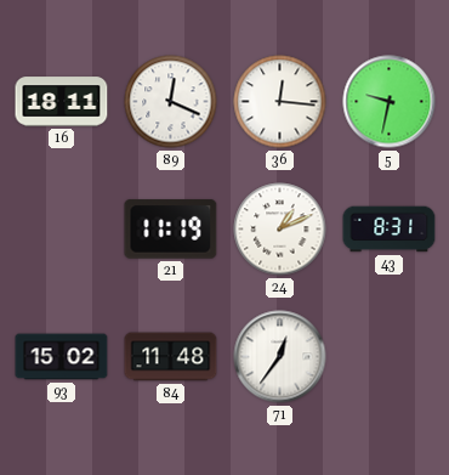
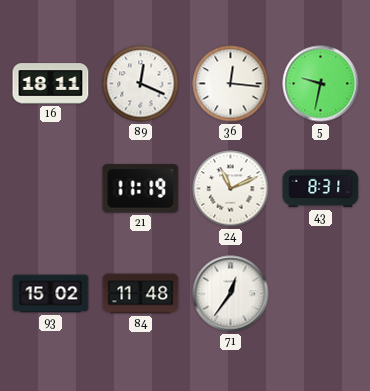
24: 1:11 -> 11:11
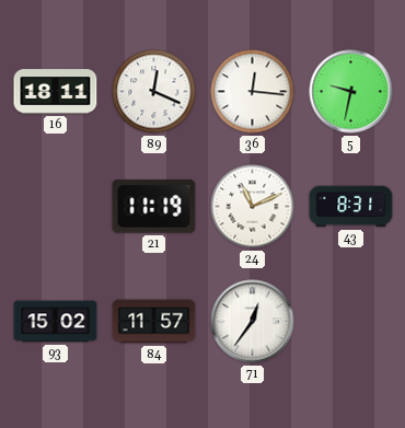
84: 11:48 -> 11:57
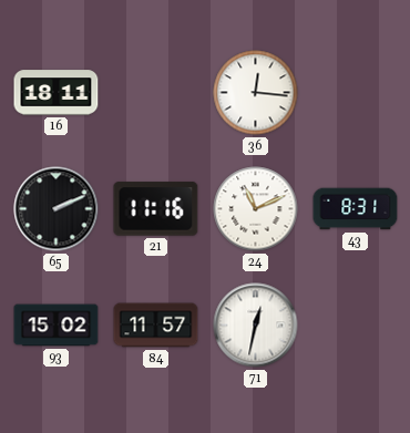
89: 12:19 -> none
5: 9:32 -> none
65: none -> 2:11
21: 11:19 -> 11:16
71: 12:36 -> 12:32
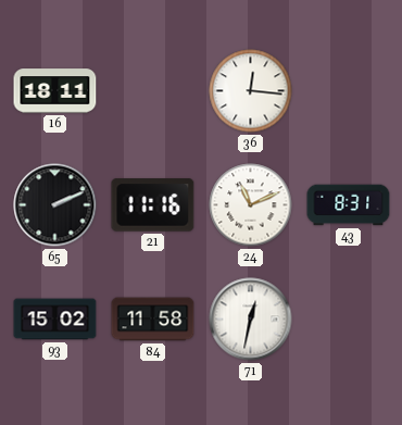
84: 11:57 -> 11:58
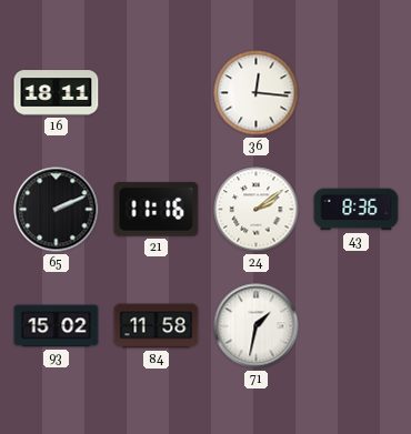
24: 11:11 -> 2:09
43: 8:31 -> 8:36
71: 12:32 -> 1:32
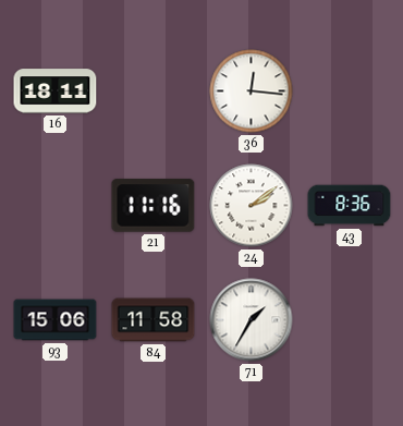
65: 2:11 -> none
93: 15:02 -> 15:06
71: 1:32 -> 1:35
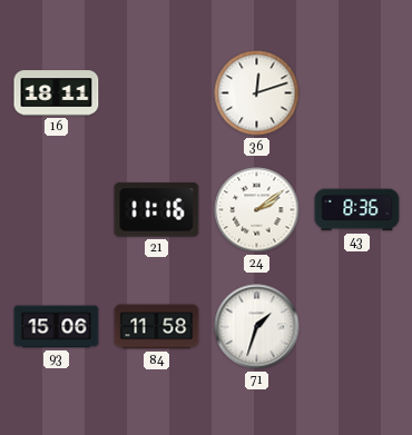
36: 12:16 -> 12:12
71: 1:35 -> 1:33
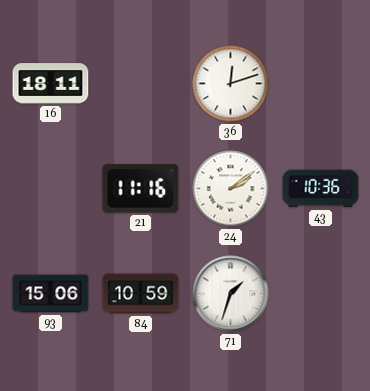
43: 8:36 -> 10:36
84: 11:58 -> 10:59
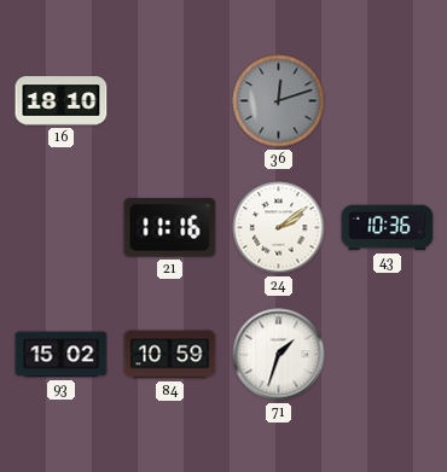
16: 18:11 -> 18:10
36 dial: white -> grey
93: 15:06 -> 15:02
